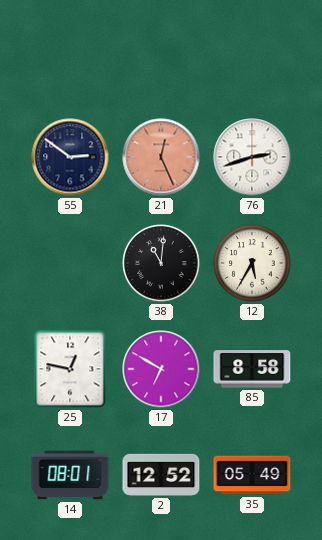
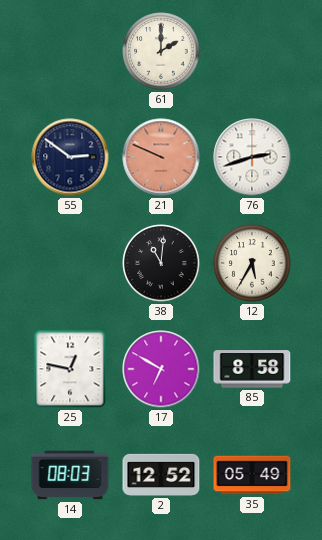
61: none -> 2:00
21: 12:26 -> 9:49
14: 08:01 -> 08:03
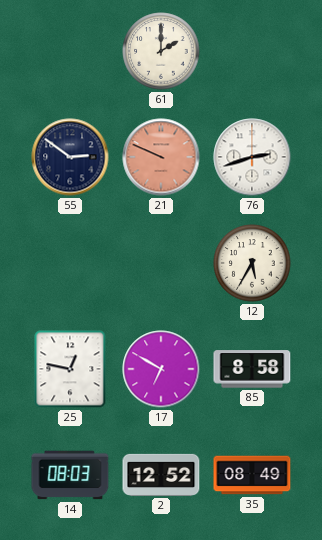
38: 11:01 -> none
35: 05:49 -> 08:49
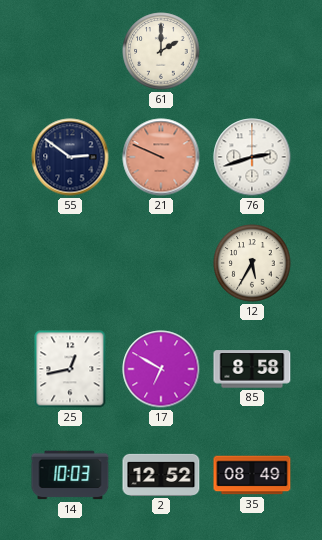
25: 12:47 -> 12:43
14: 08:03 -> 10:03
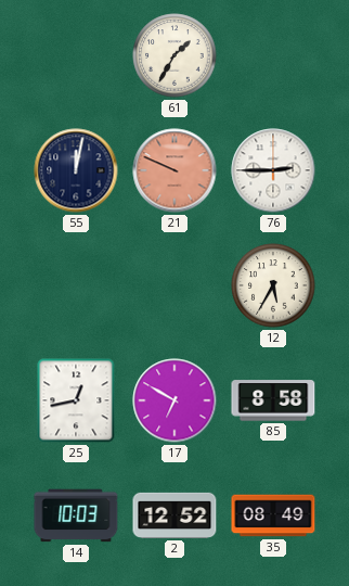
61: 2:00 -> 1:35
55: 2:51 -> 12:02
76: 2:42 -> 2:45
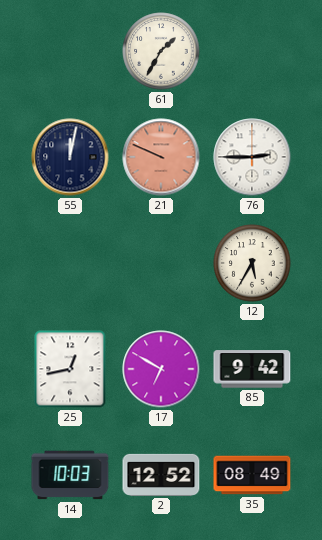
85: 8:58 -> 9:42
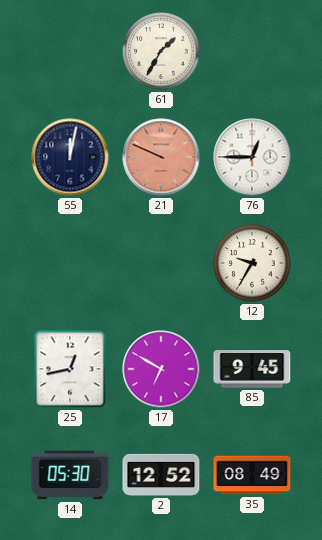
76: 2:45 -> 12:45
12: 5:35 -> 9:35
85: 9:42 -> 9:45
14: 10:03 -> 05:30
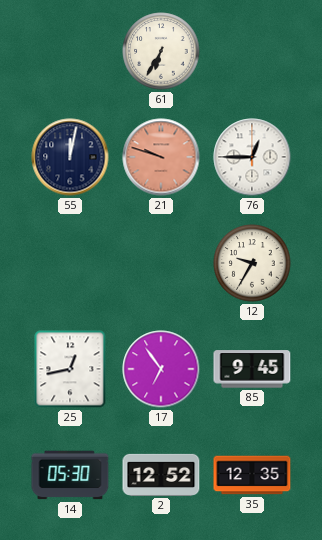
61: 1:35 -> 6:35
21: 9:49 -> 9:48
17: 6:50 -> 6:54
35: 08:49 -> 12:35
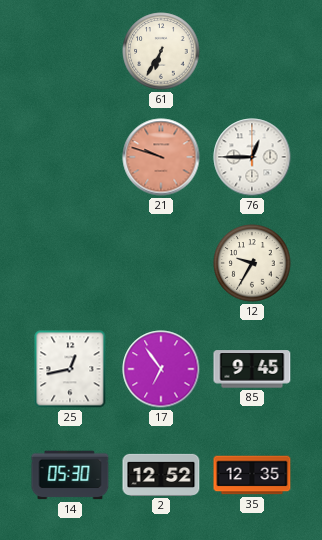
55: 12:02 -> none
